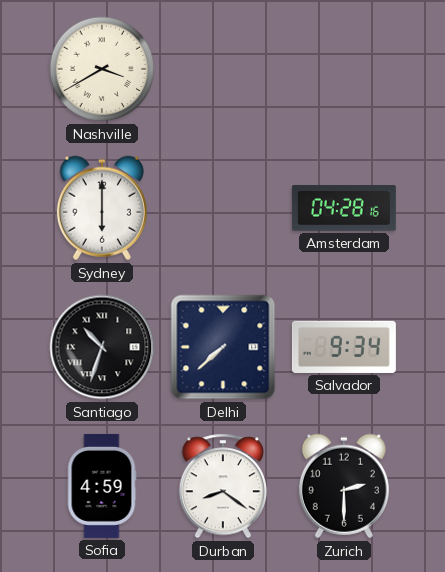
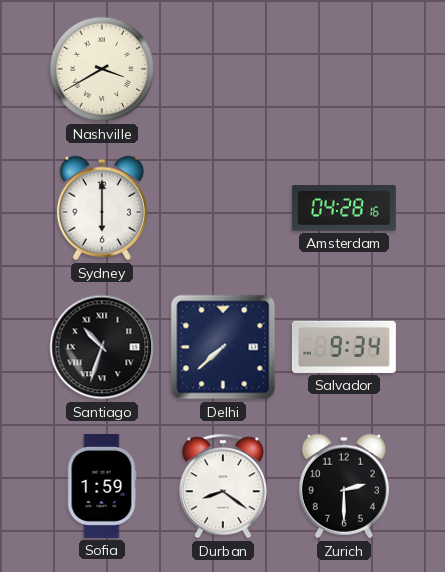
Sofia: 4:59 -> 1:59
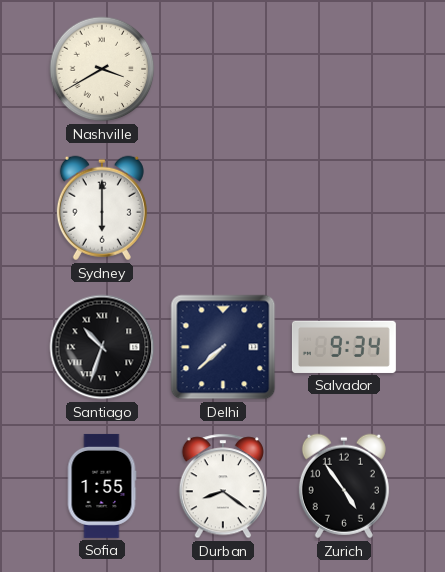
Amsterdam: 04:28 -> none
Sofia: 1:59 -> 1:55
Zurich: 2:30 -> 4:54
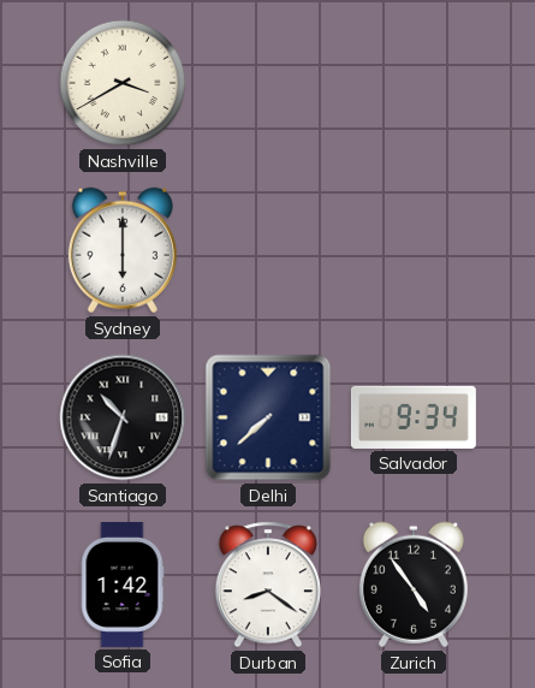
Sofia: 1:55 -> 1:42
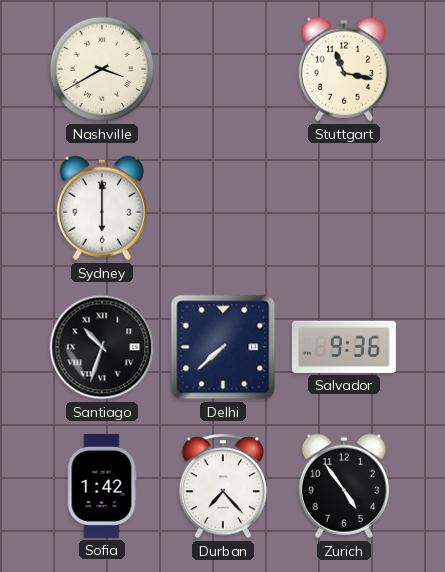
Stuttgart: none -> 11:17
Salvador: 9:34 -> 9:36
Durban: 8:21 -> 7:23
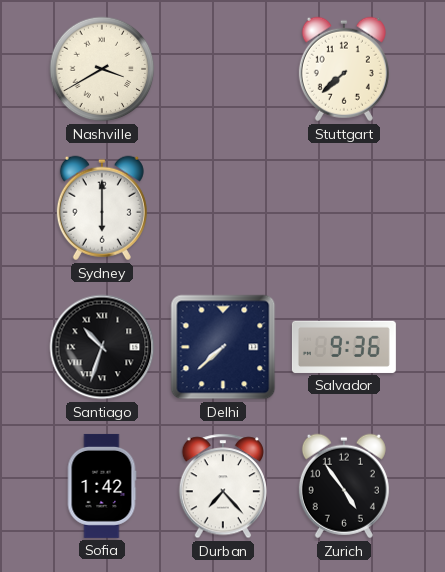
Stuttgart: 11:17 -> 7:38
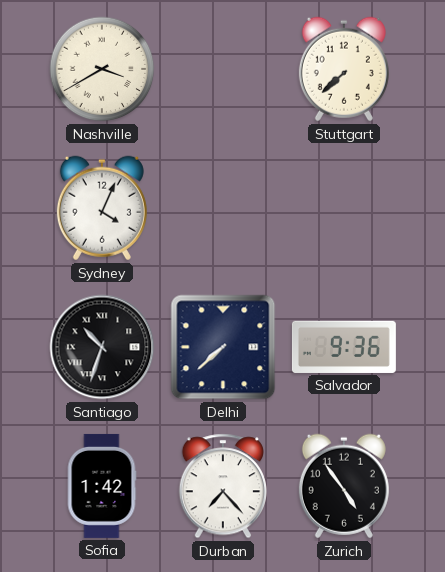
Sydney: 6:00 -> 4:04
